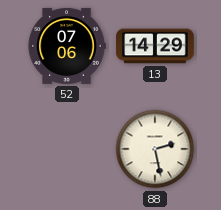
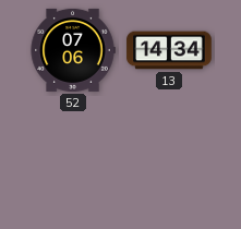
13: 14:29 -> 14:34
88: 2:28 -> none
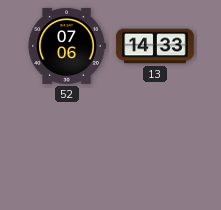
13: 14:34 -> 14:33
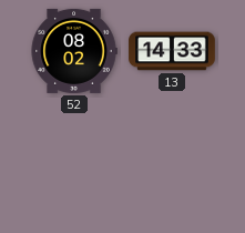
52: 07:06 -> 08:02
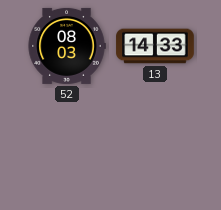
52: 08:02 -> 08:03
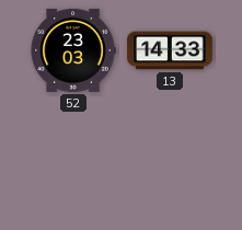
52: 08:03 -> 23:03
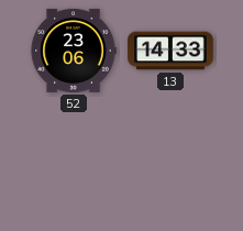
52: 23:03 -> 23:06
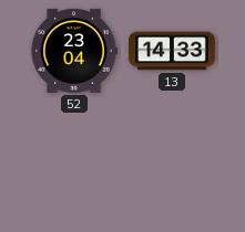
52: 23:06 -> 23:04
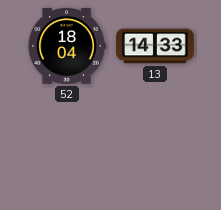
52: 23:04 -> 18:04
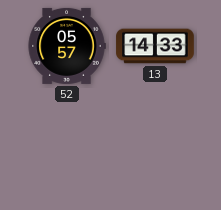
52: 18:04 -> 05:57
